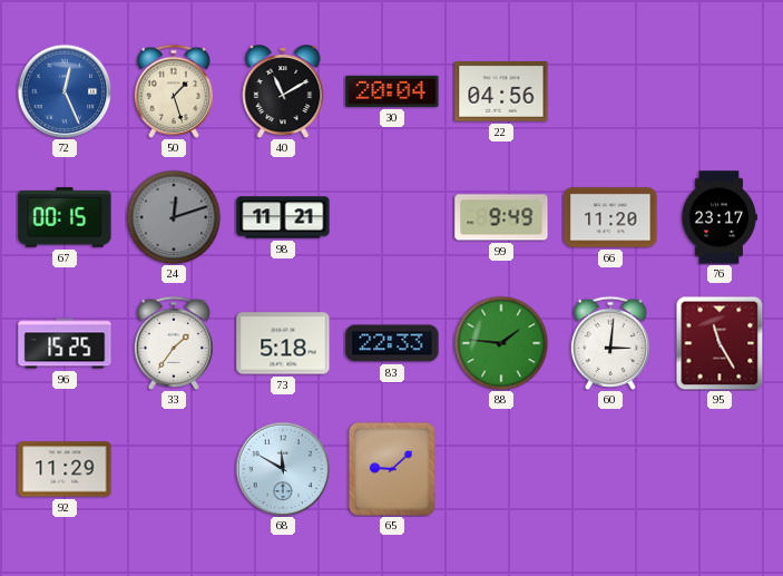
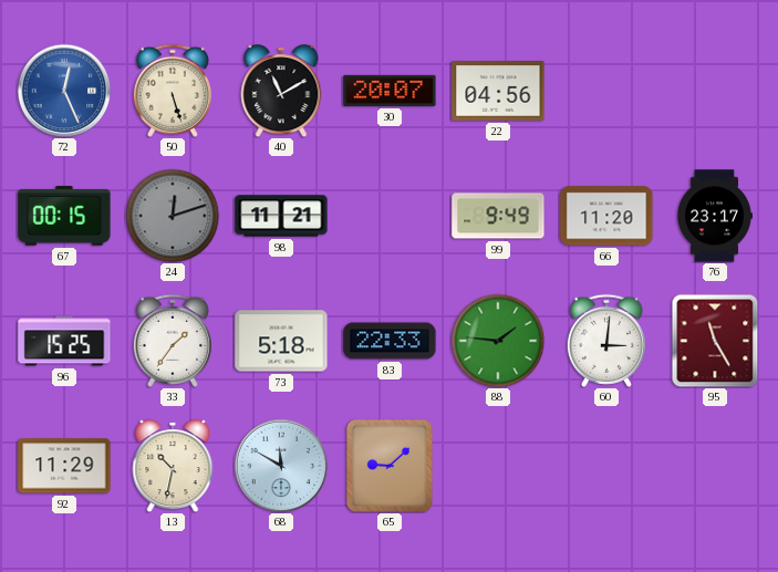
50: 1:27 -> 5:27
30: 20:04 -> 20:07
13: none -> 10:32
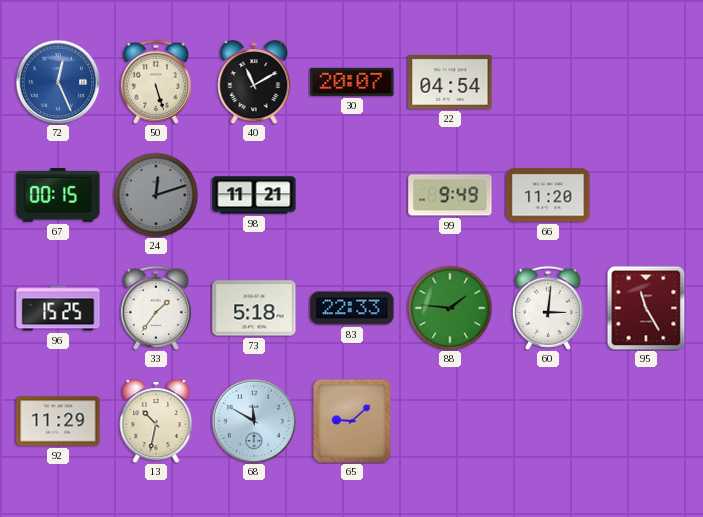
22: 04:56 -> 04:54
76: 23:17 -> none
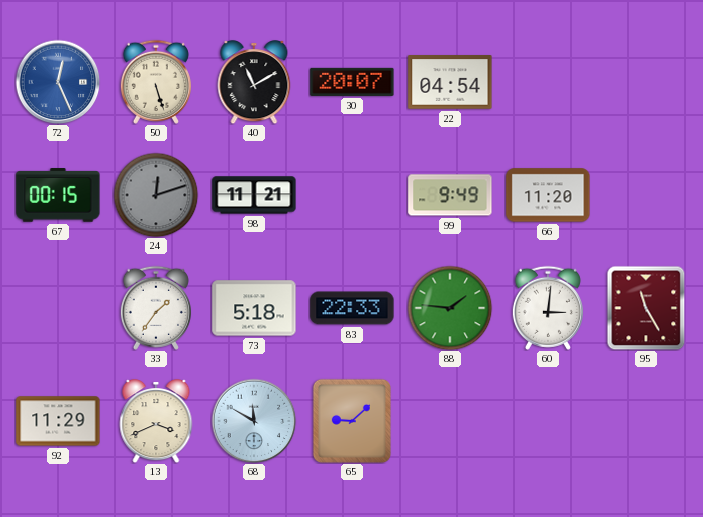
96: 15:25 -> none
13: 10:32 -> 3:41
